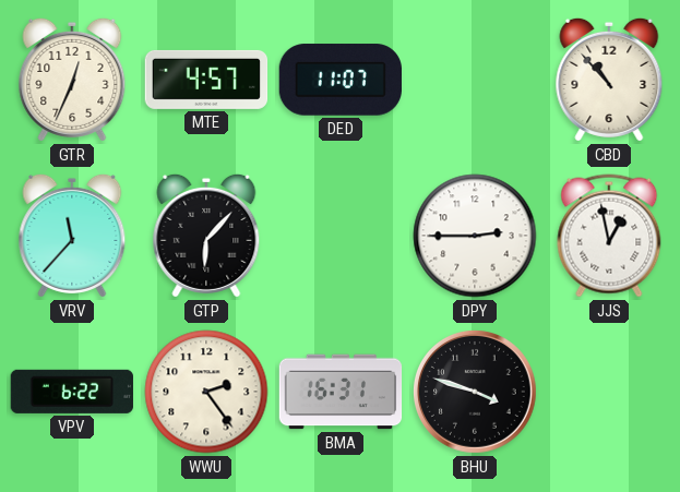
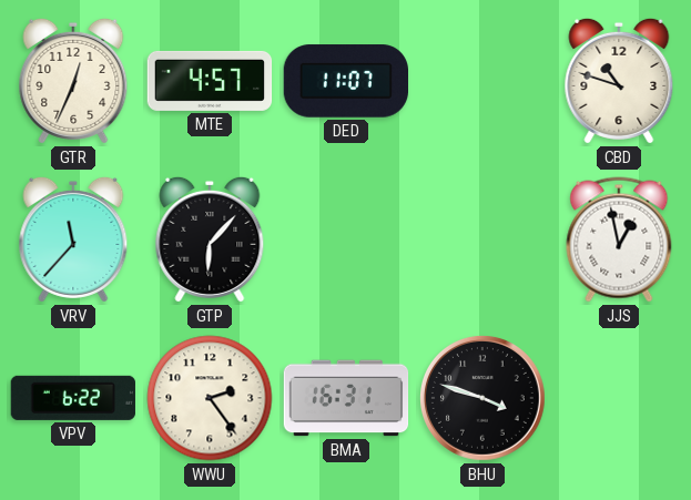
CBD: 10:53 -> 10:48
DPY: 2:45 -> none
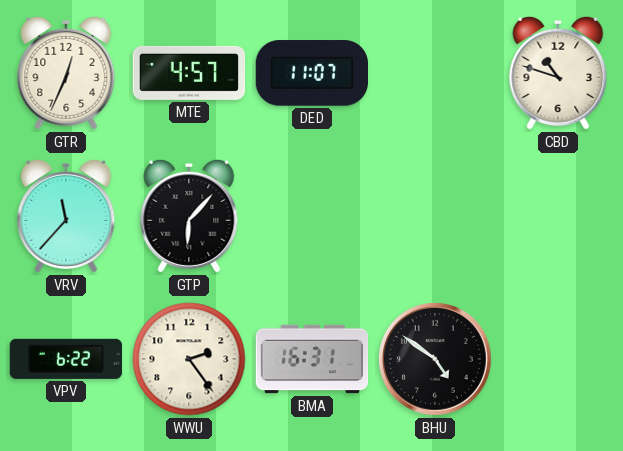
JJS: 12:58 -> none
BHU: 3:48 -> 4:51
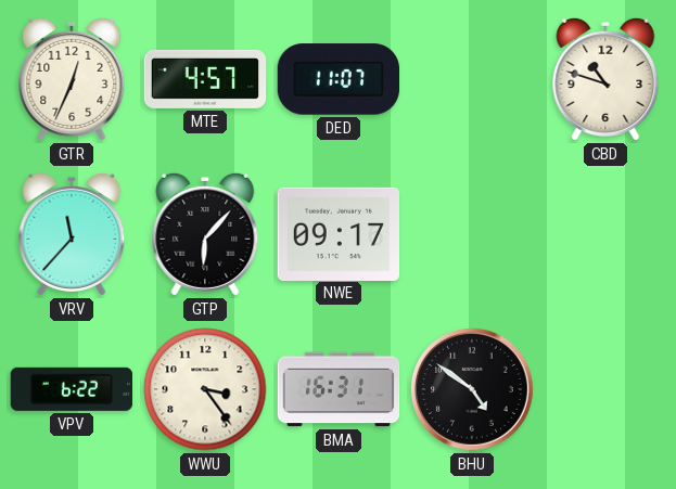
NWE: none -> 09:17
WWU: 2:24 -> 3:24
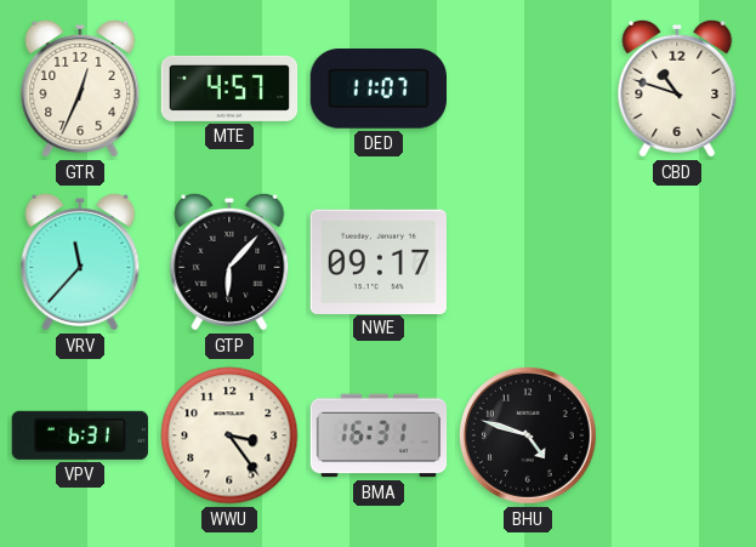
VPV: 6:22 -> 6:31
BHU: 4:51 -> 4:48
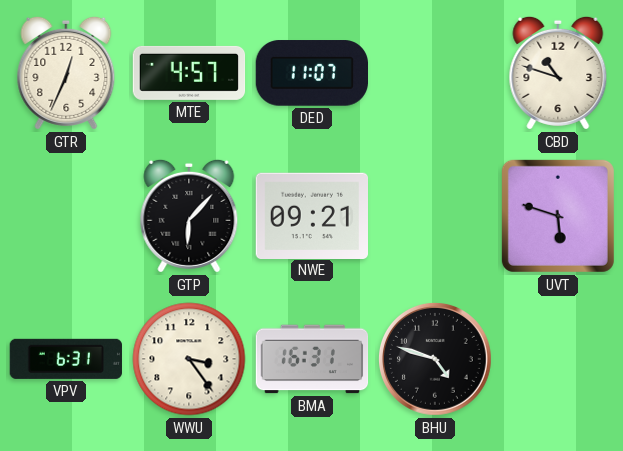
VRV: 11:37 -> none
NWE: 09:17 -> 09:21
UVT: none -> 5:48
